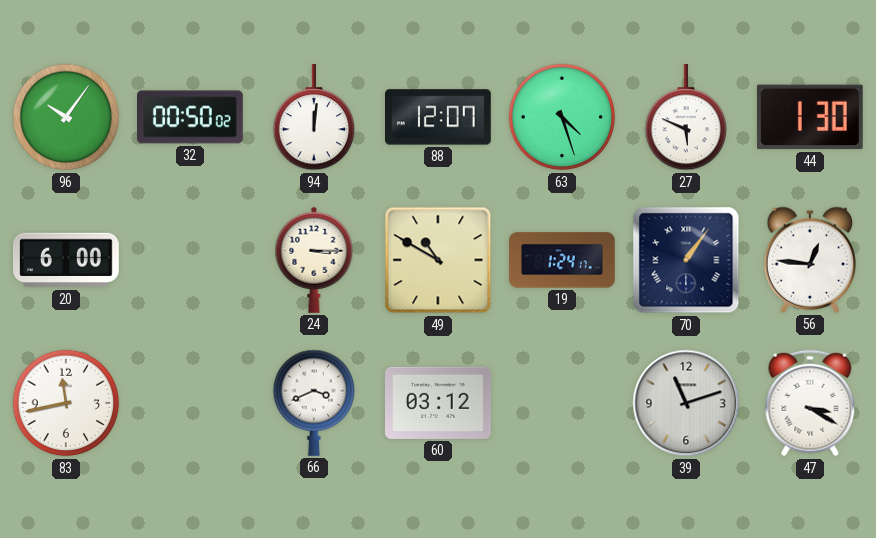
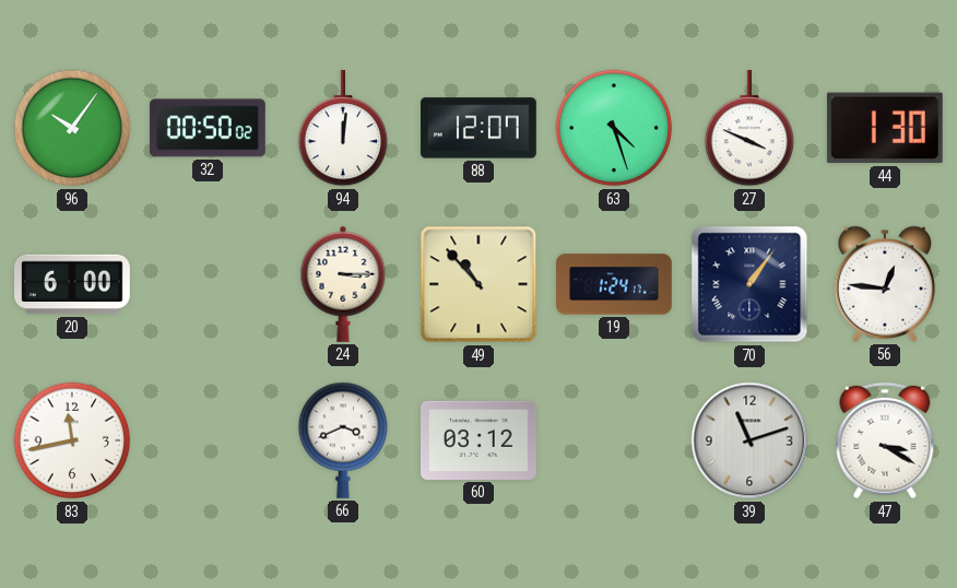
27: 5:49 -> 3:49
49: 10:50 -> 10:53
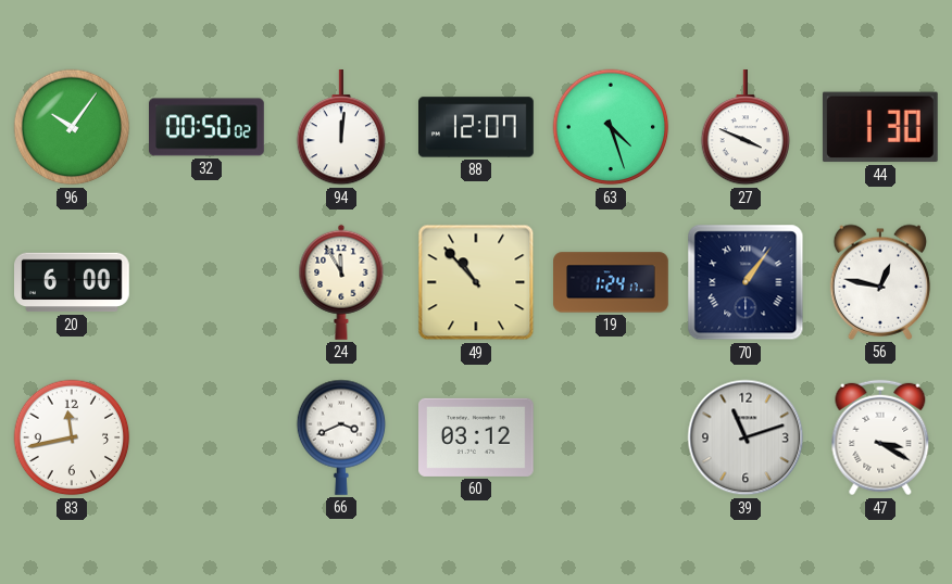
24: 3:15 -> 11:55
56: 12:46 -> 12:47
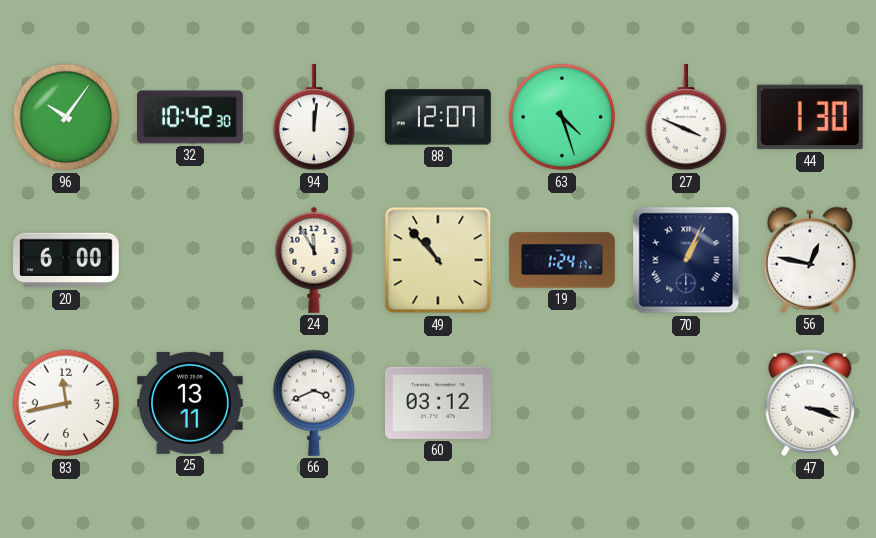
32: 00:50 -> 10:42
70: 1:06 -> 1:04
25: none -> 13:11
39: 11:12 -> none
47: 3:20 -> 3:18
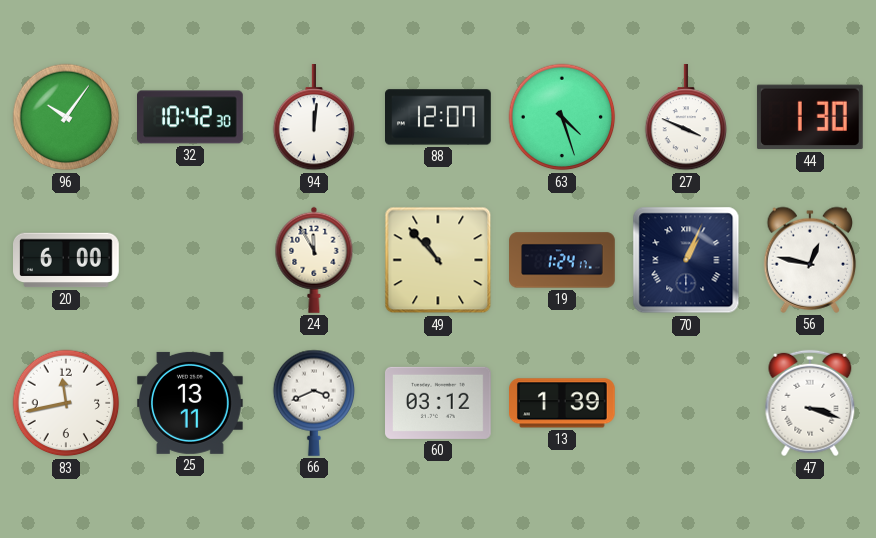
13: none -> 1:39
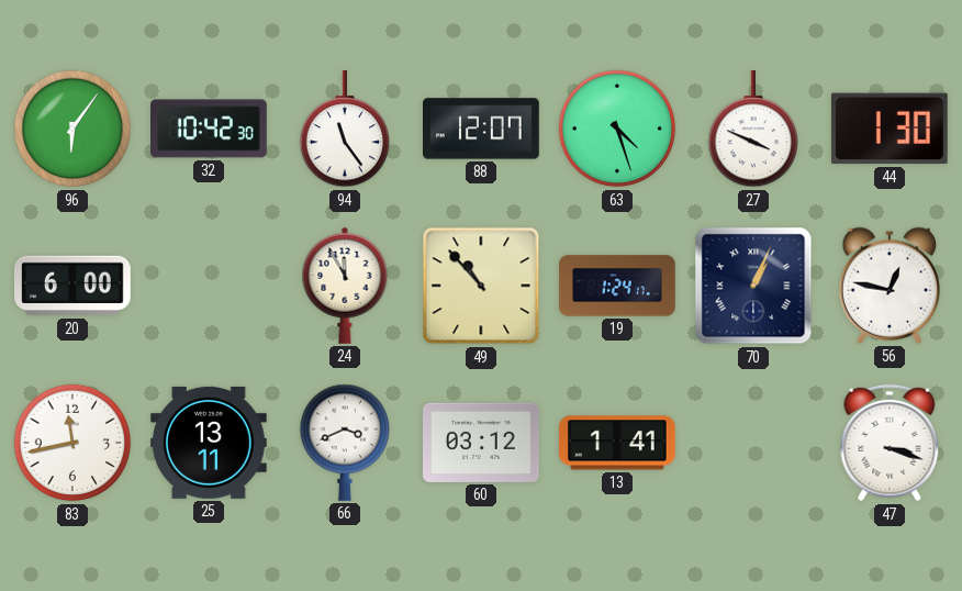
96: 10:06 -> 6:06
94: 12:01 -> 11:24
13: 1:39 -> 1:41
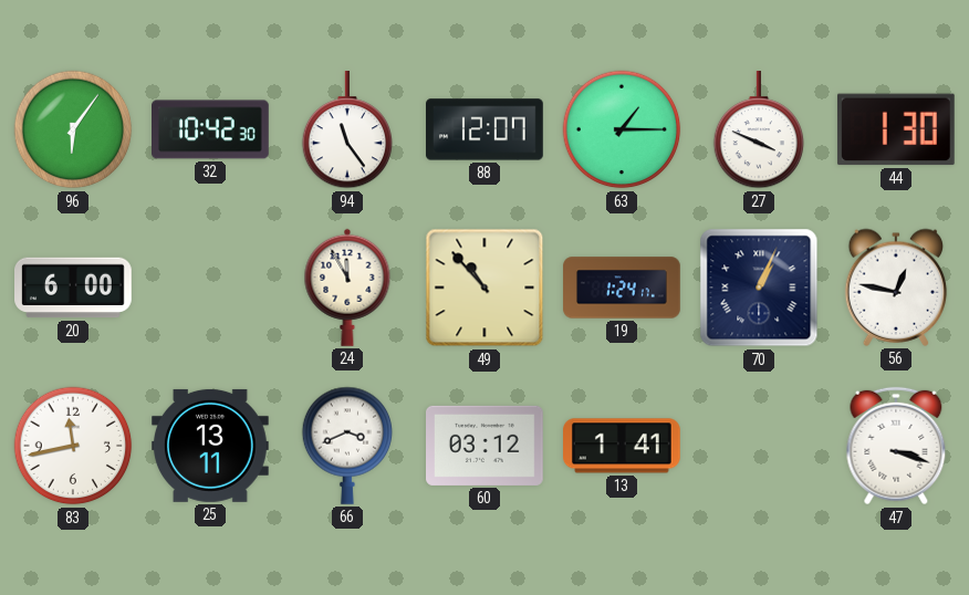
63: 4:27 -> 1:15
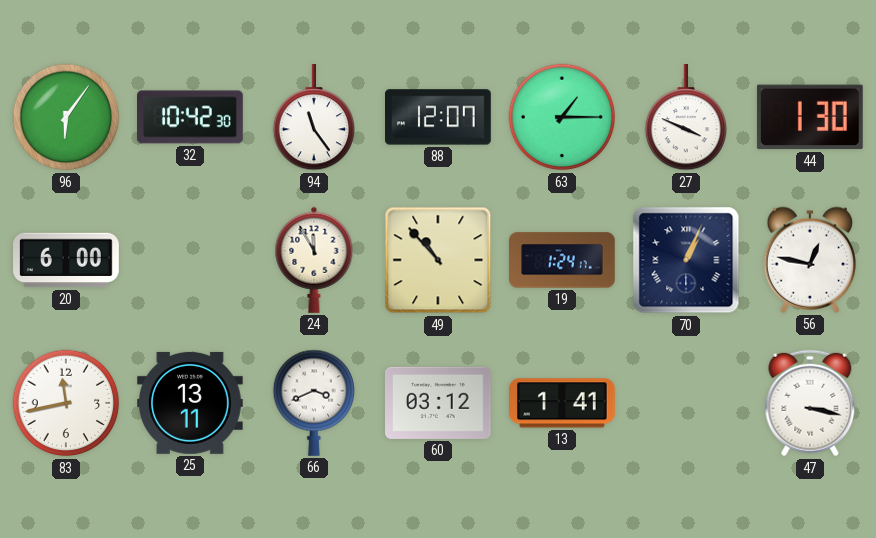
47: 3:18 -> 3:17
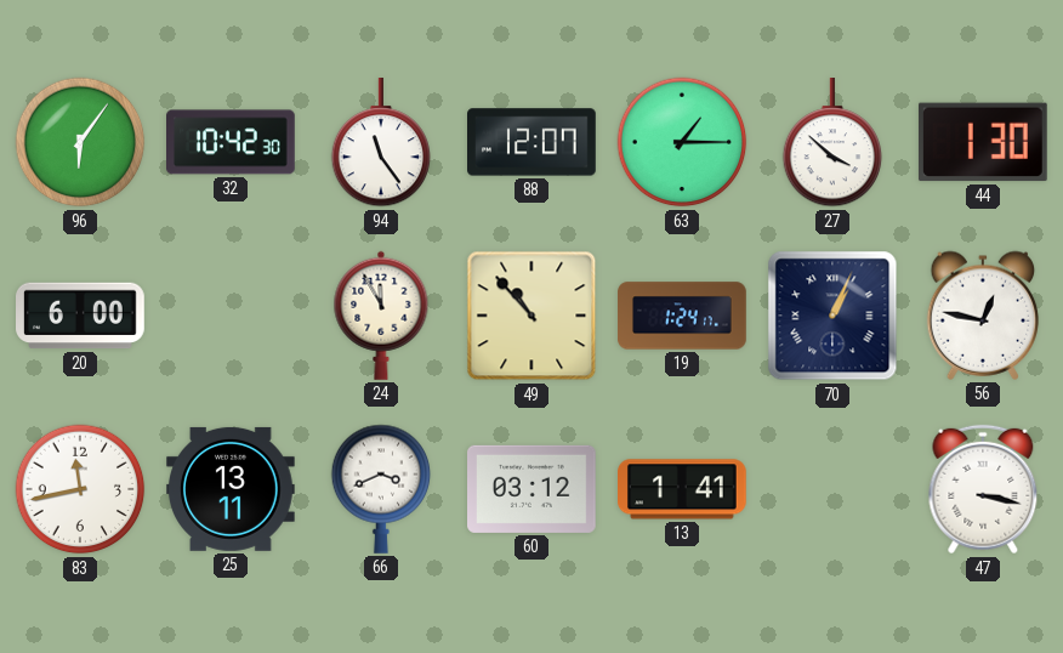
27: 3:49 -> 3:52
